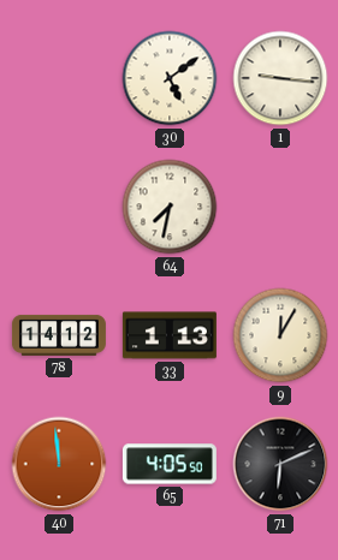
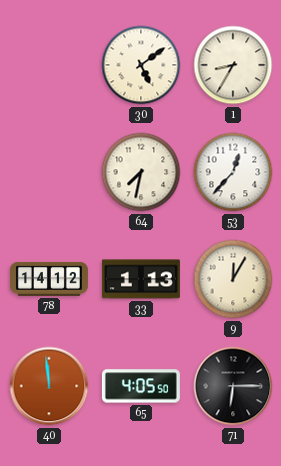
1: 9:16 -> 8:35
53: none -> 12:37
71: 6:11 -> 6:15
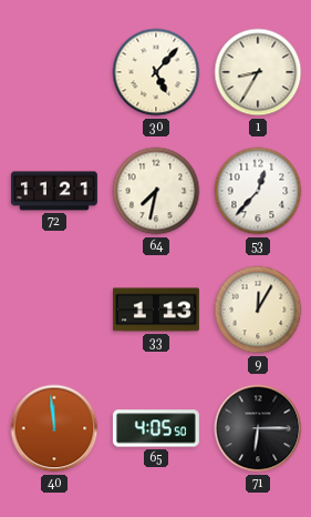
30: 5:09 -> 5:07
72: none -> 11:21
78: 14:12 -> none
